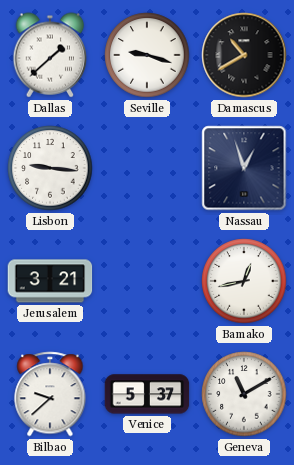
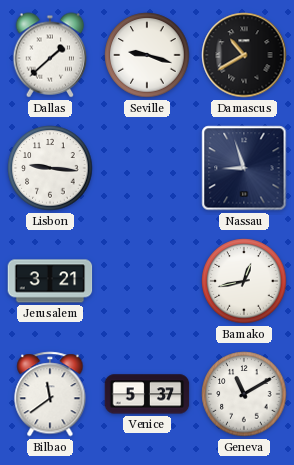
Nassau: 12:57 -> 8:57
Bilbao: 9:38 -> 11:39
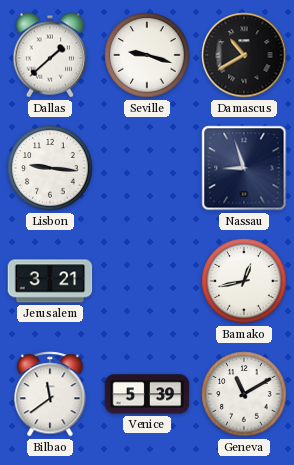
Venice: 5:37 -> 5:39
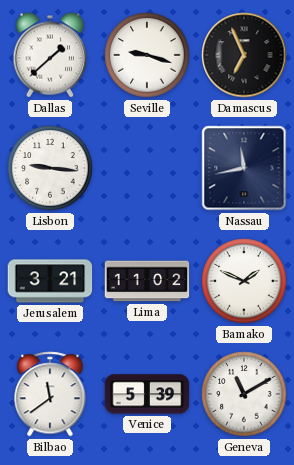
Damascus: 10:40 -> 6:56
Nassau: 8:57 -> 11:43
Lima: none -> 11:02
Bamako: 12:43 -> 1:49
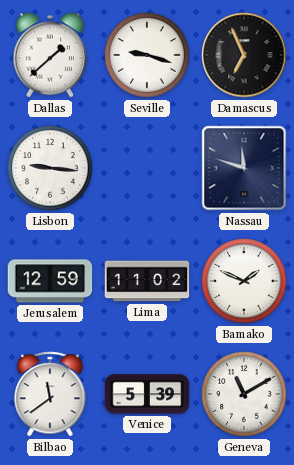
Nassau: 11:43 -> 11:48
Jerusalem: 3:21 -> 12:59
